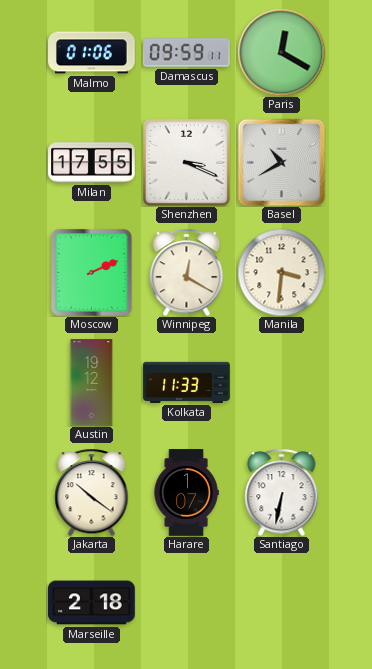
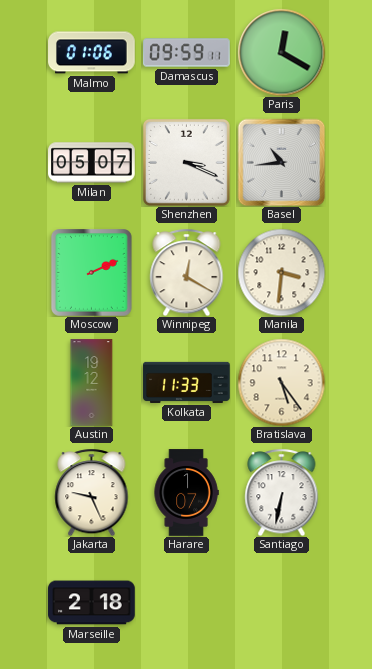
Milan: 17:55 -> 05:07
Basel: 10:40 -> 10:44
Bratislava: none -> 5:24
Jakarta: 10:21 -> 9:26
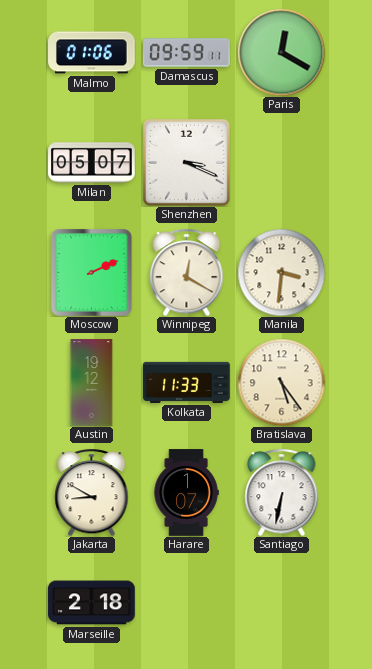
Basel: 10:44 -> none
Jakarta: 9:26 -> 8:50
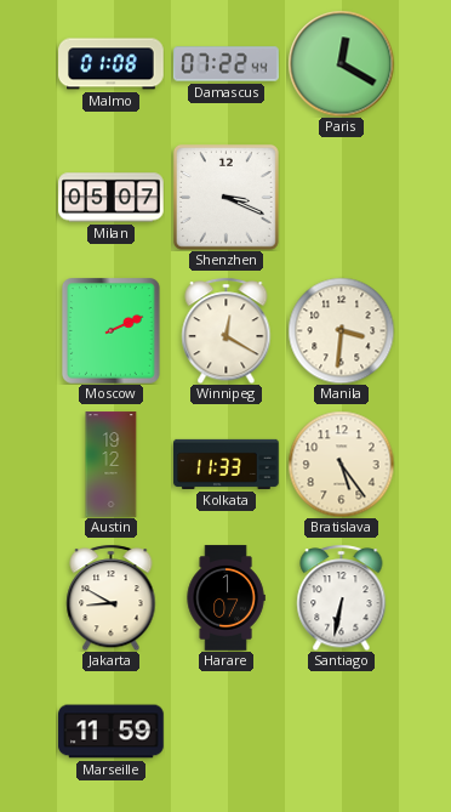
Malmo: 01:06 -> 01:08
Damascus: 09:59 -> 07:22
Marseille: 2:18 -> 11:59
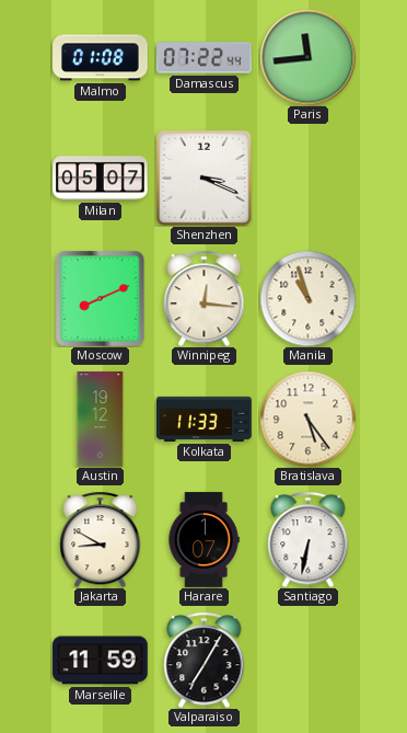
Paris: 12:20 -> 11:44
Moscow: 2:11 -> 8:11
Winnipeg: 12:20 -> 12:16
Manila: 3:31 -> 10:57
Valparaiso: none -> 7:05
